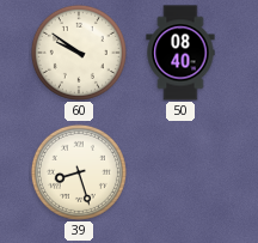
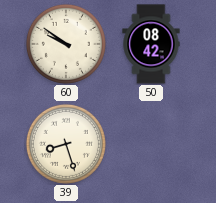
50: 08:40 -> 08:42
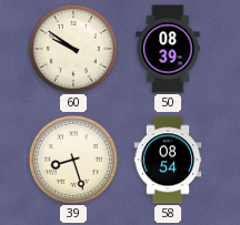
50: 08:42 -> 08:39
58: none -> 08:54
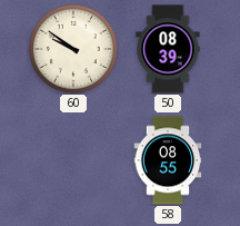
39: 8:27 -> none
58: 08:54 -> 08:55
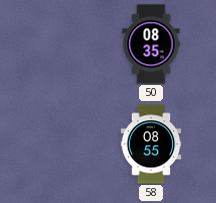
60: 9:51 -> none
50: 08:39 -> 08:35
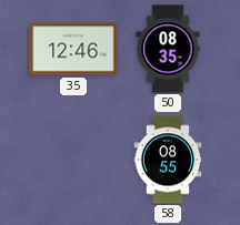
35: none -> 12:46
